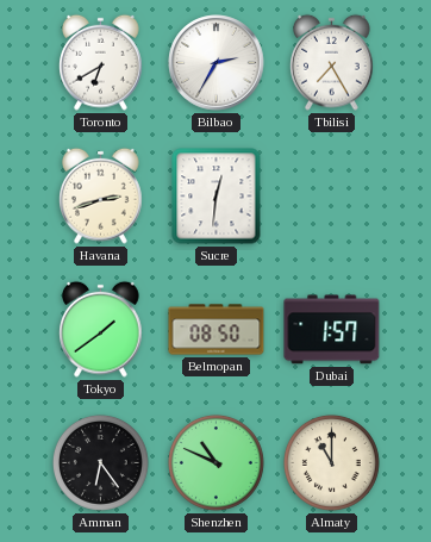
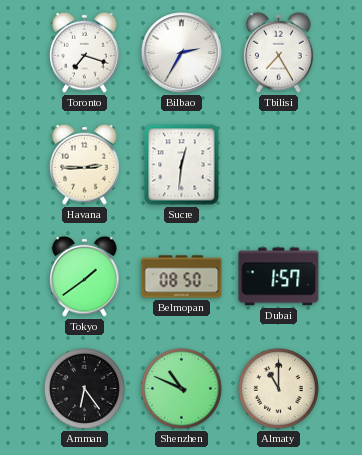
Toronto: 6:40 -> 7:18
Havana: 2:42 -> 2:45
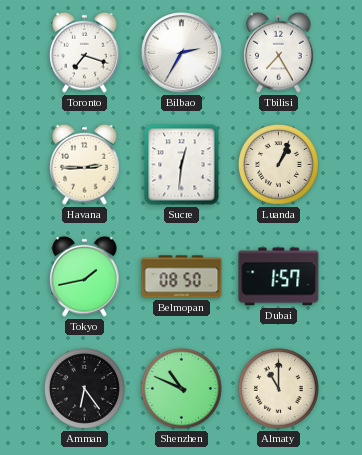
Luanda: none -> 1:04
Tokyo: 1:39 -> 1:43
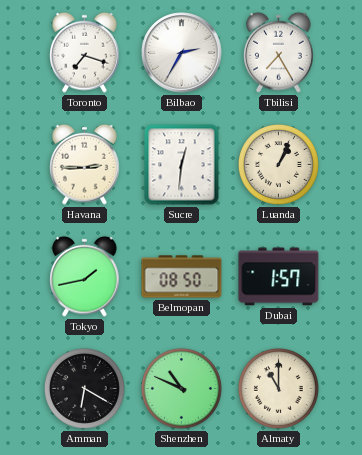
Amman: 6:24 -> 6:20
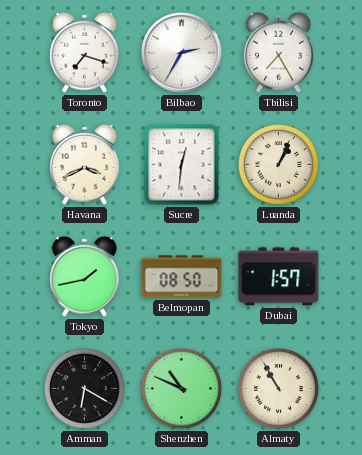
Havana: 2:45 -> 3:41
Almaty: 11:00 -> 10:55
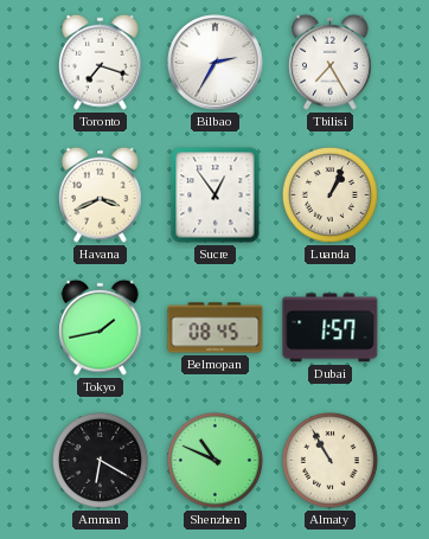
Sucre: 12:31 -> 12:54
Belmopan: 08:50 -> 08:45
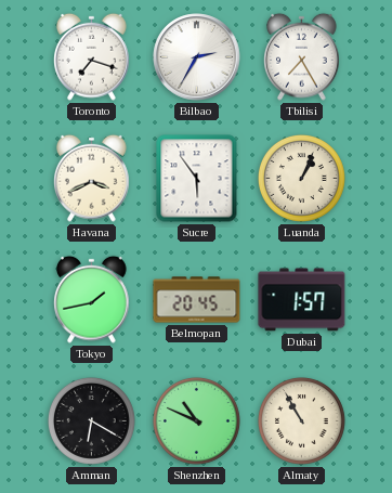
Sucre: 12:54 -> 5:54
Belmopan: 08:45 -> 20:45
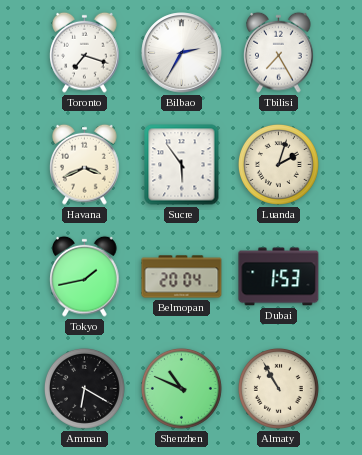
Luanda: 1:04 -> 2:03
Belmopan: 20:45 -> 20:04
Dubai: 1:57 -> 1:53
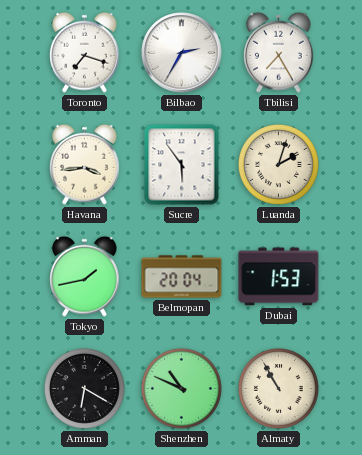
Havana: 3:41 -> 3:44
